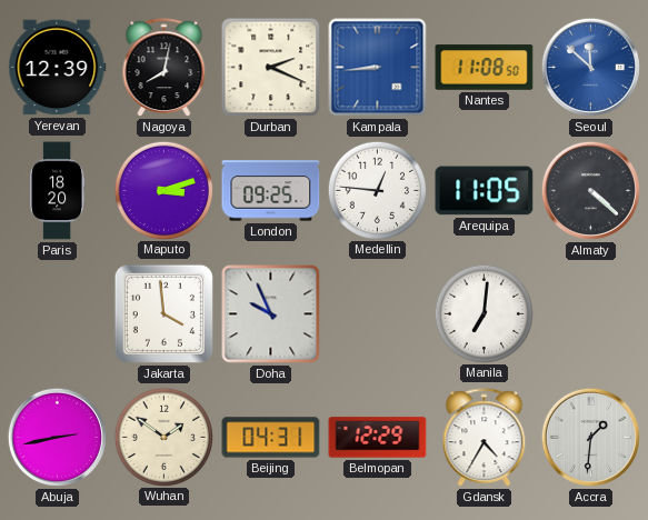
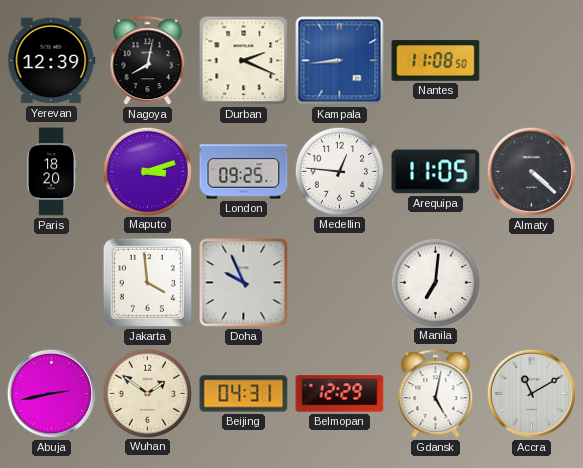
Seoul: 11:52 -> none
Gdansk: 4:35 -> 5:02
Accra: 1:31 -> 11:10
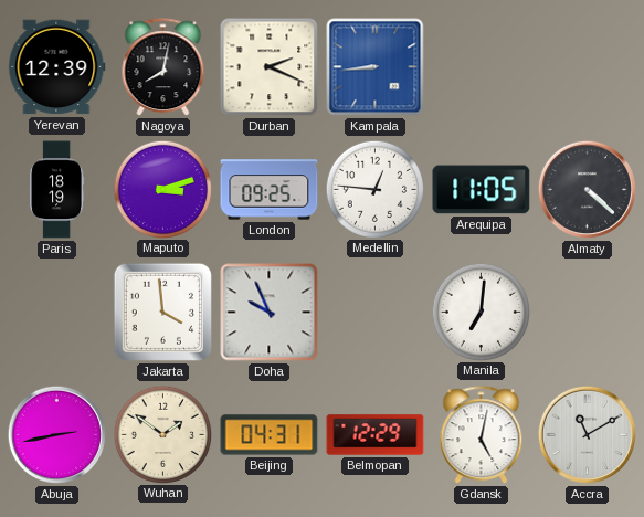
Nantes: 11:08 -> none
Paris: 18:20 -> 18:19
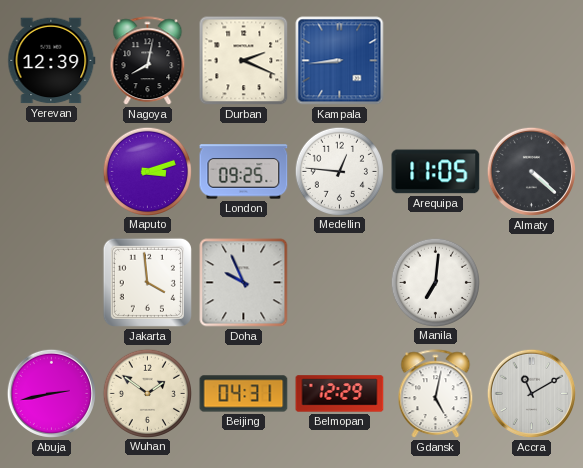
Paris: 18:19 -> none
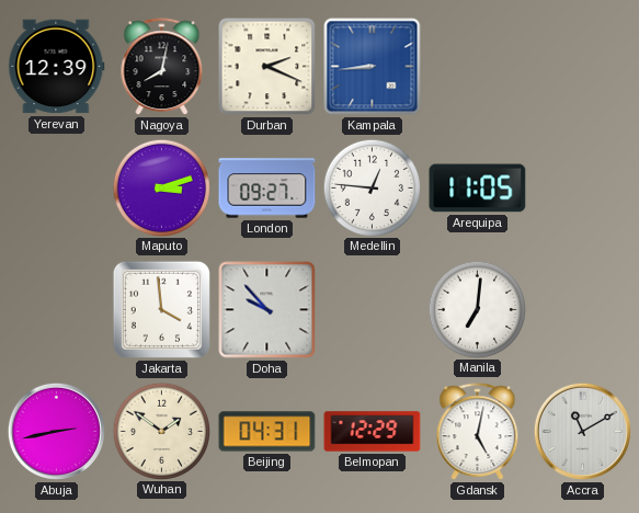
London: 09:25 -> 09:27
Almaty: 4:22 -> none
Doha: 9:56 -> 9:53
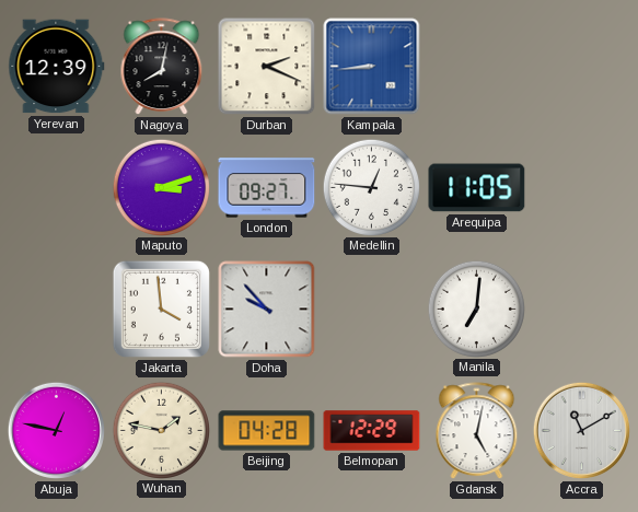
Abuja: 2:43 -> 12:47
Wuhan: 1:51 -> 1:47
Beijing: 04:31 -> 04:28
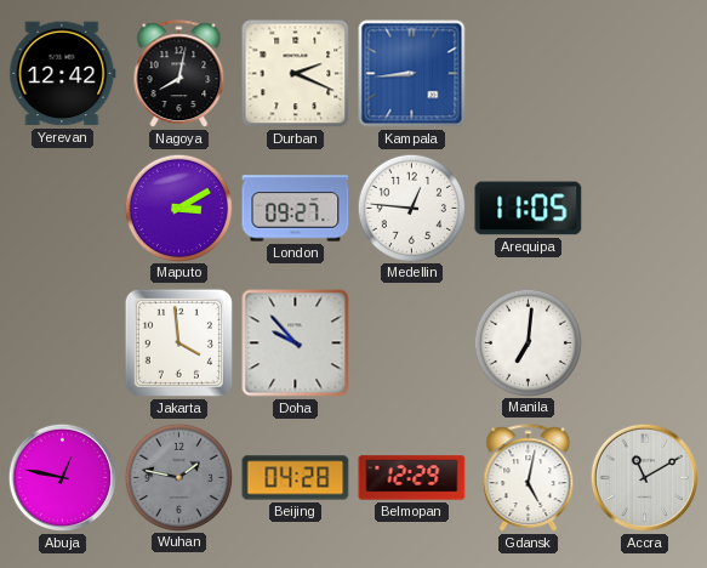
Yerevan: 12:39 -> 12:42
Maputo: 3:12 -> 3:10
Wuhan dial: cream -> grey
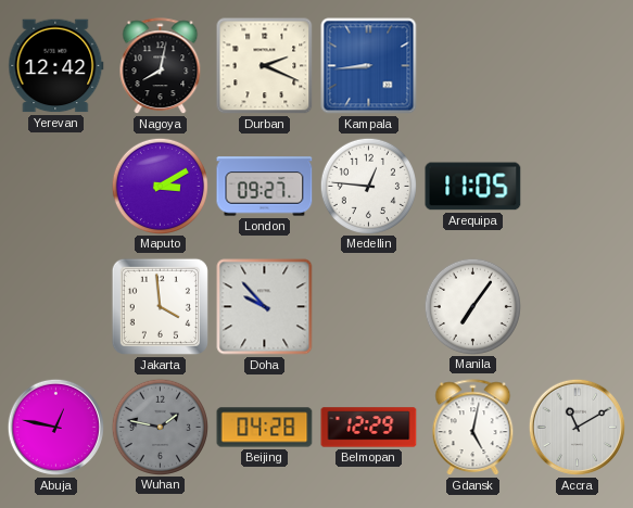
Manila: 7:01 -> 7:06
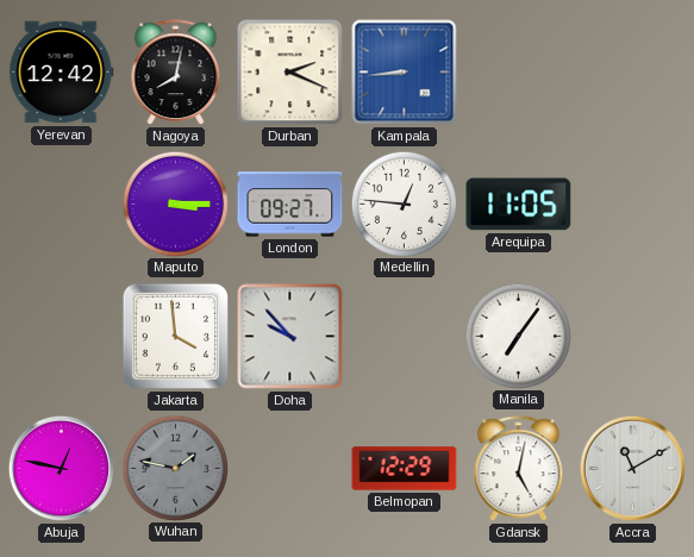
Maputo: 3:10 -> 3:15
Beijing: 04:28 -> none
